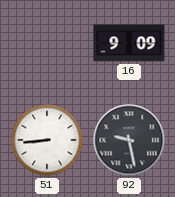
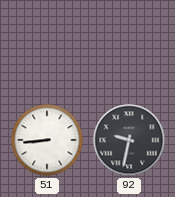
16: 9:09 -> none
92: 9:28 -> 9:32
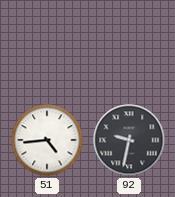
51: 8:44 -> 4:44
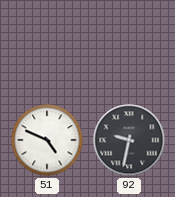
51: 4:44 -> 4:49
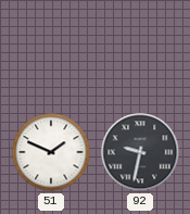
51: 4:49 -> 1:49
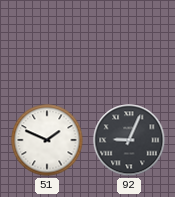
92: 9:32 -> 9:04
